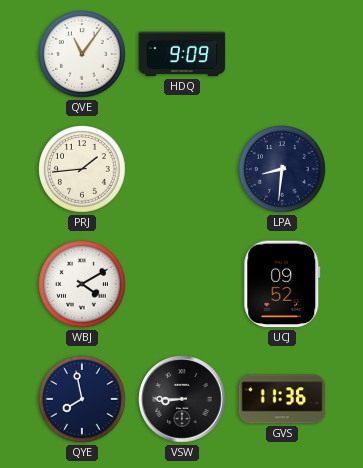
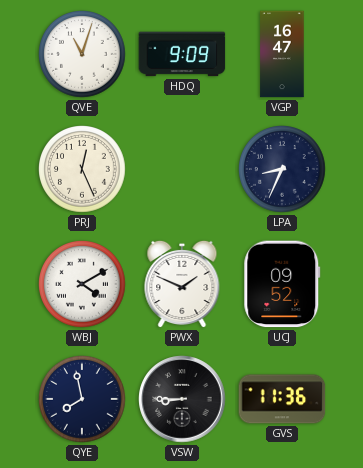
QVE: 11:06 -> 11:03
VGP: none -> 16:47
PRJ: 1:44 -> 12:26
LPA: 8:31 -> 8:34
PWX: none -> 1:49
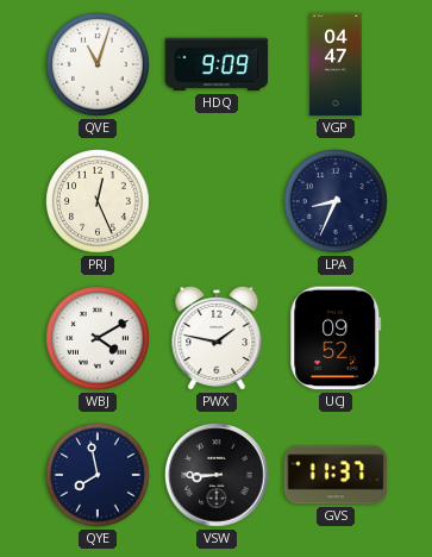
VGP: 16:47 -> 04:47
PWX: 1:49 -> 1:47
GVS: 11:36 -> 11:37
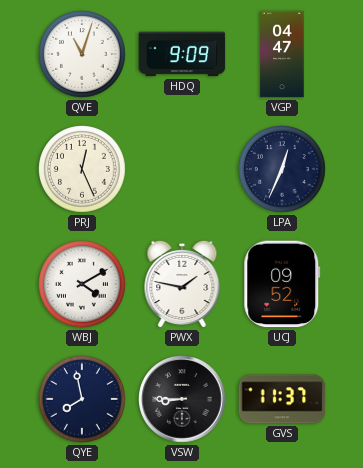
LPA: 8:34 -> 12:34
